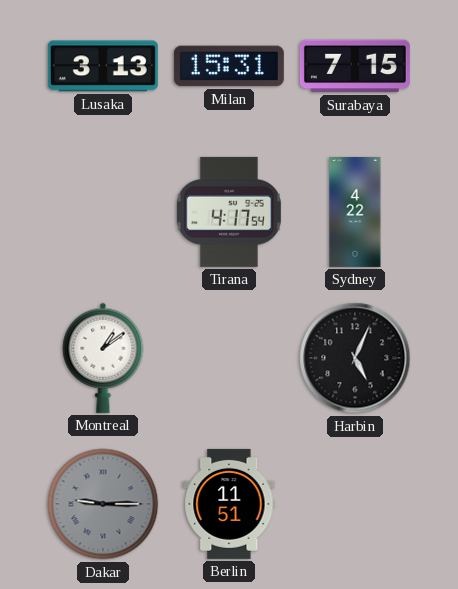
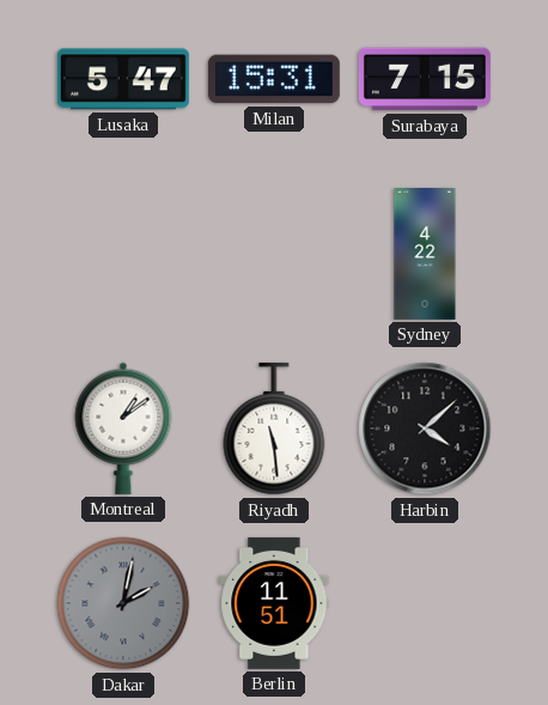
Lusaka: 3:13 -> 5:47
Tirana: 4:17 -> none
Riyadh: none -> 11:29
Harbin: 5:04 -> 4:08
Dakar: 9:15 -> 2:02
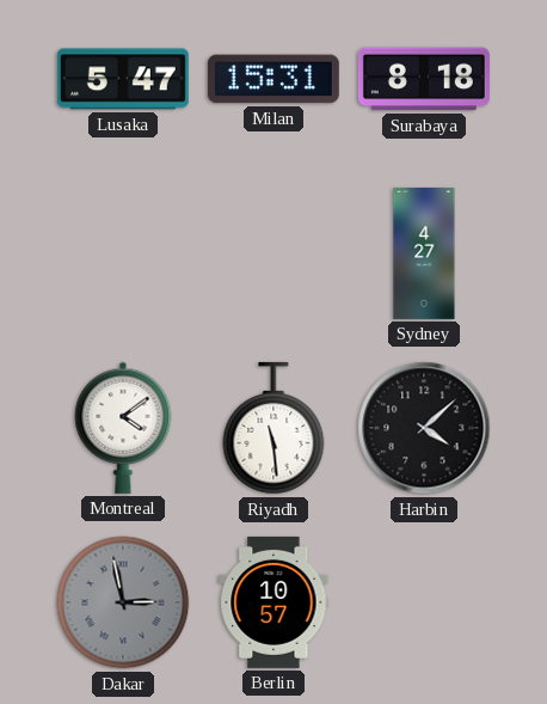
Surabaya: 7:15 -> 8:18
Sydney: 4:22 -> 4:27
Montreal: 1:09 -> 4:09
Dakar: 2:02 -> 2:58
Berlin: 11:51 -> 10:57
